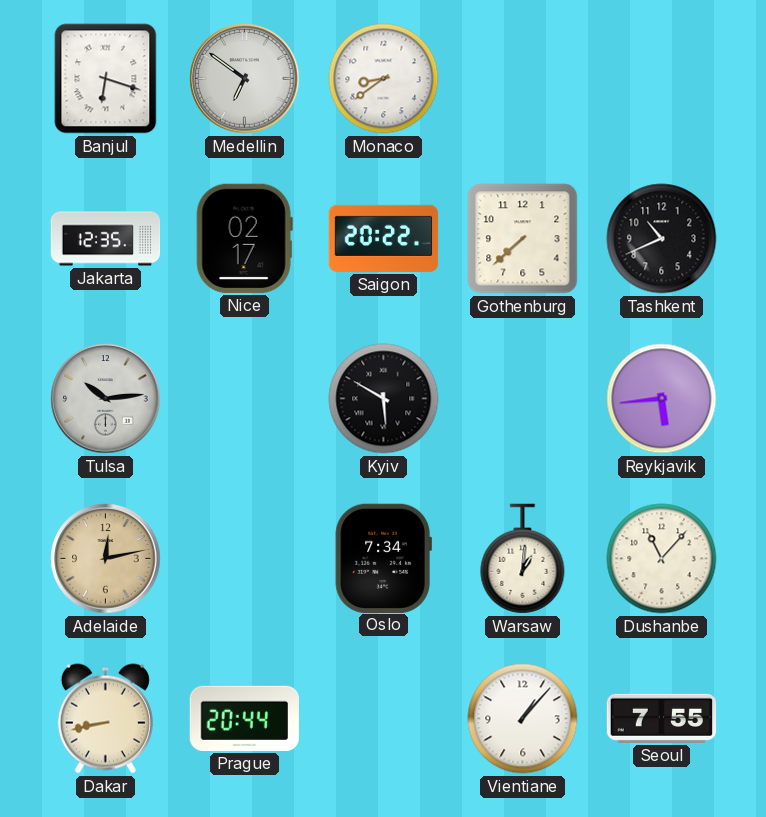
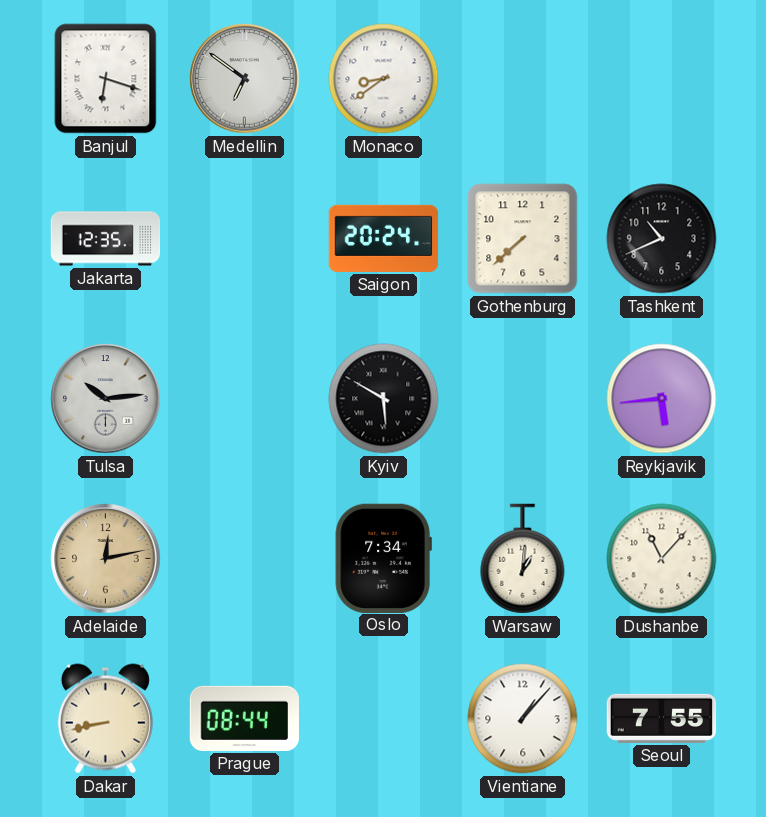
Nice: 02:17 -> none
Saigon: 20:22 -> 20:24
Prague: 20:44 -> 08:44
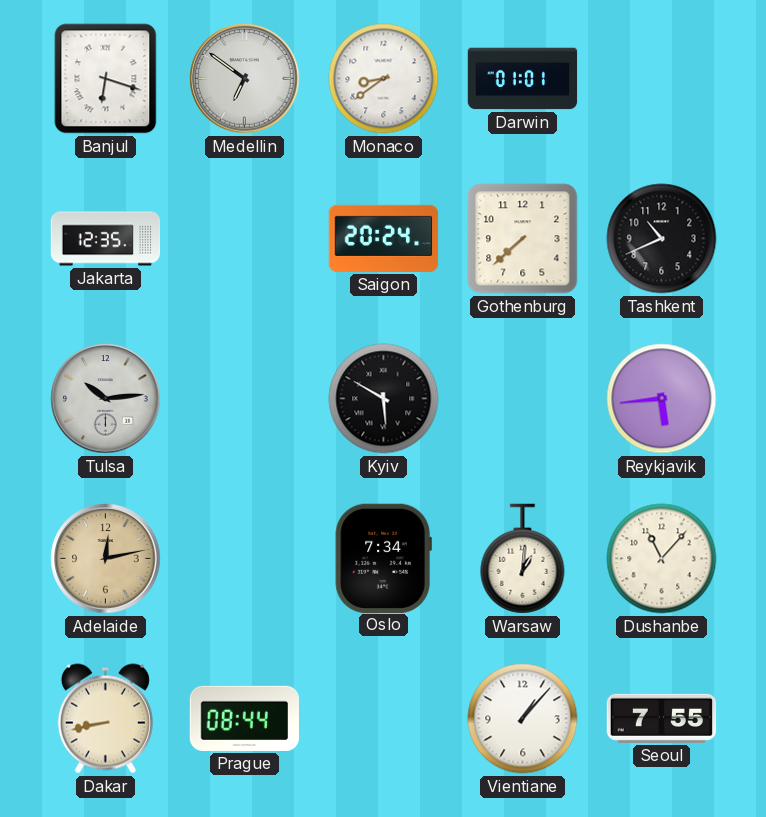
Darwin: none -> 01:01
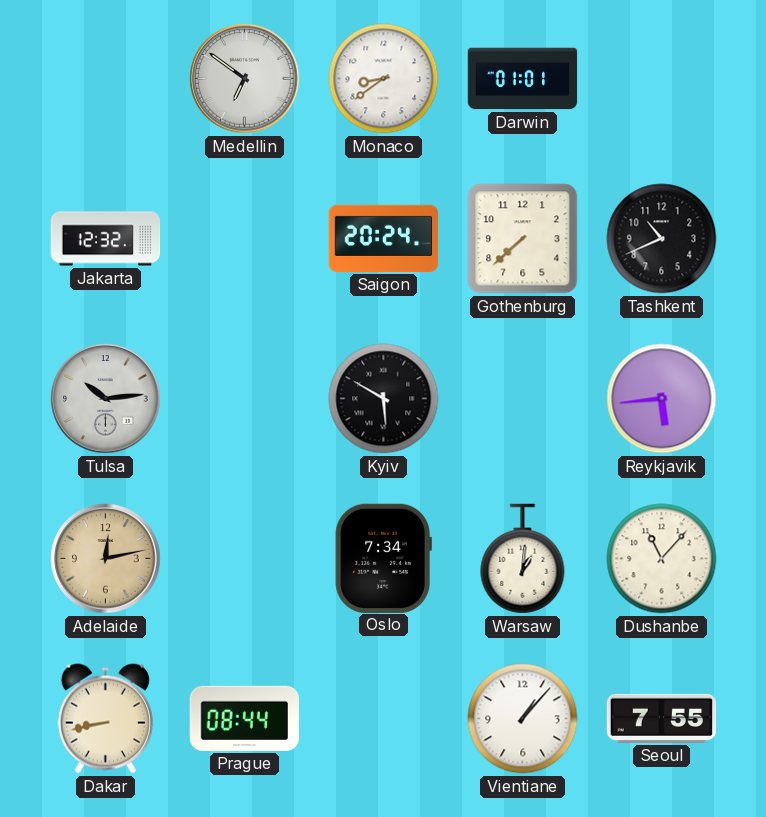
Banjul: 6:18 -> none
Jakarta: 12:35 -> 12:32
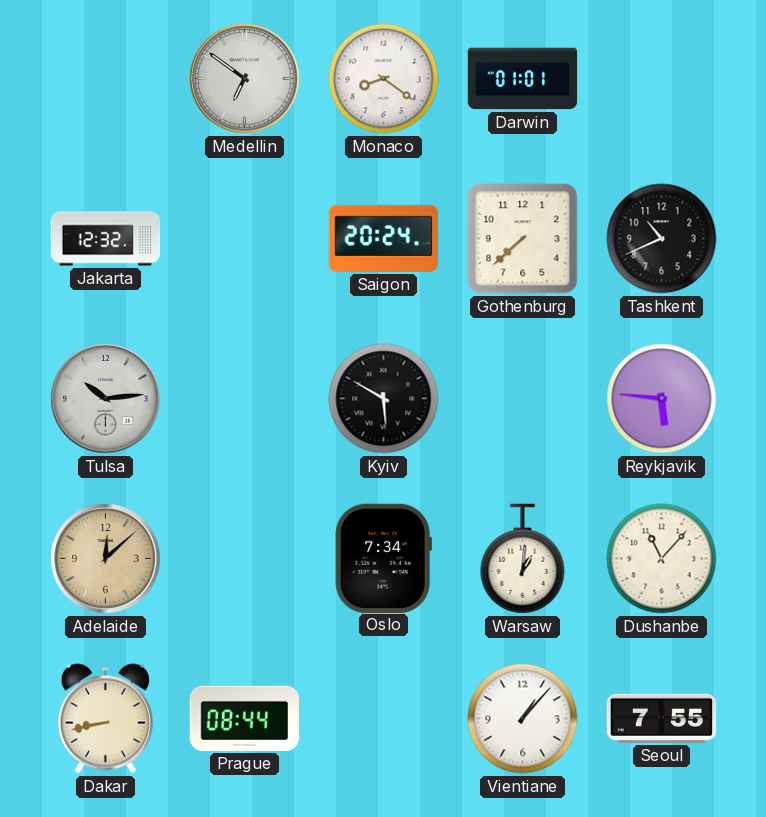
Monaco: 8:39 -> 8:21
Reykjavik: 5:44 -> 5:46
Adelaide: 12:13 -> 12:08
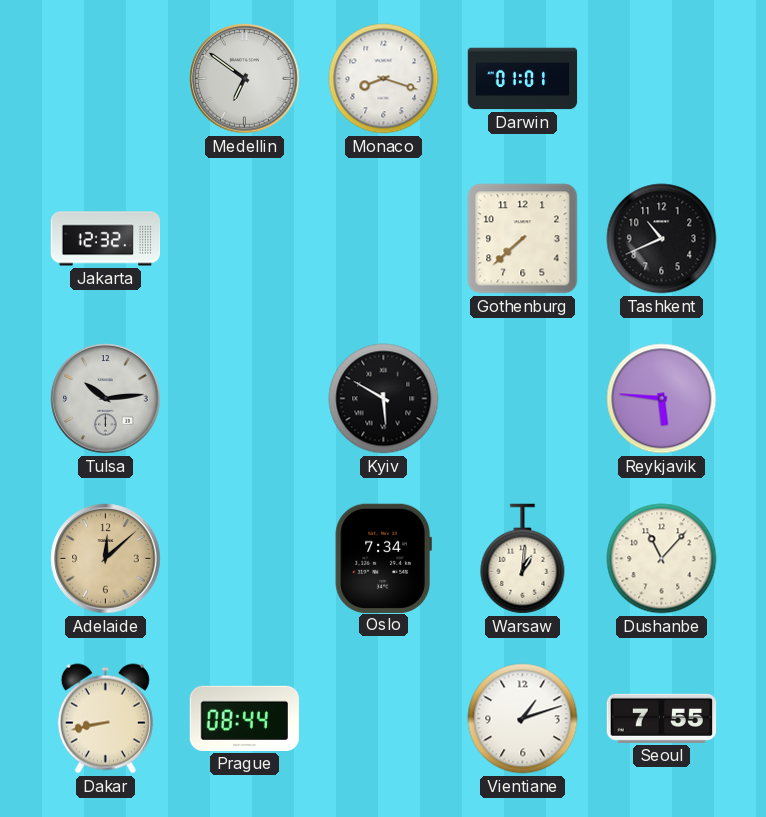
Monaco: 8:21 -> 8:18
Saigon: 20:24 -> none
Vientiane: 1:07 -> 1:12
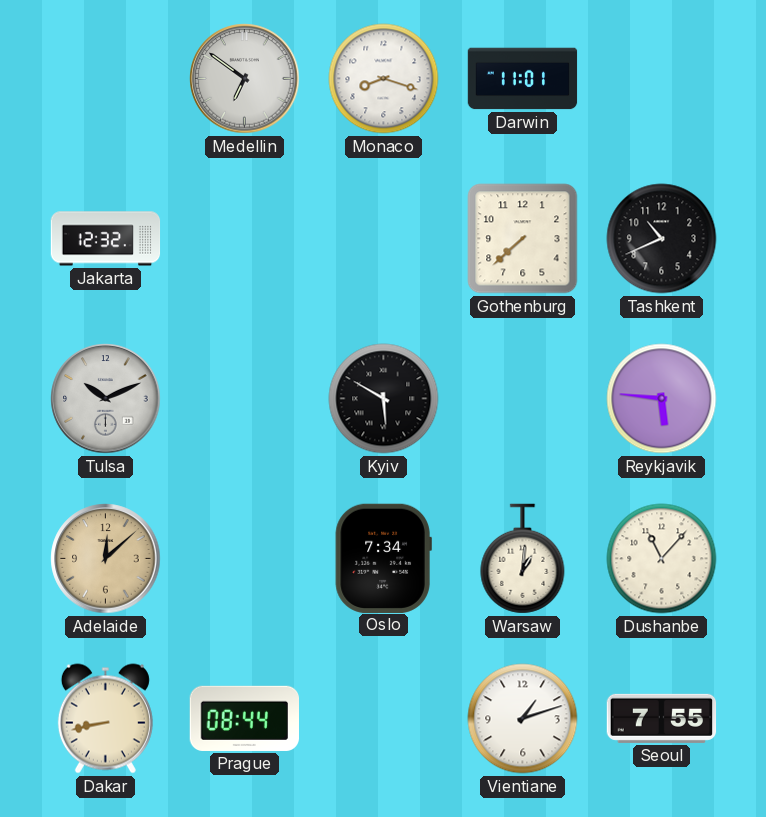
Darwin: 01:01 -> 11:01
Tulsa: 10:14 -> 10:11
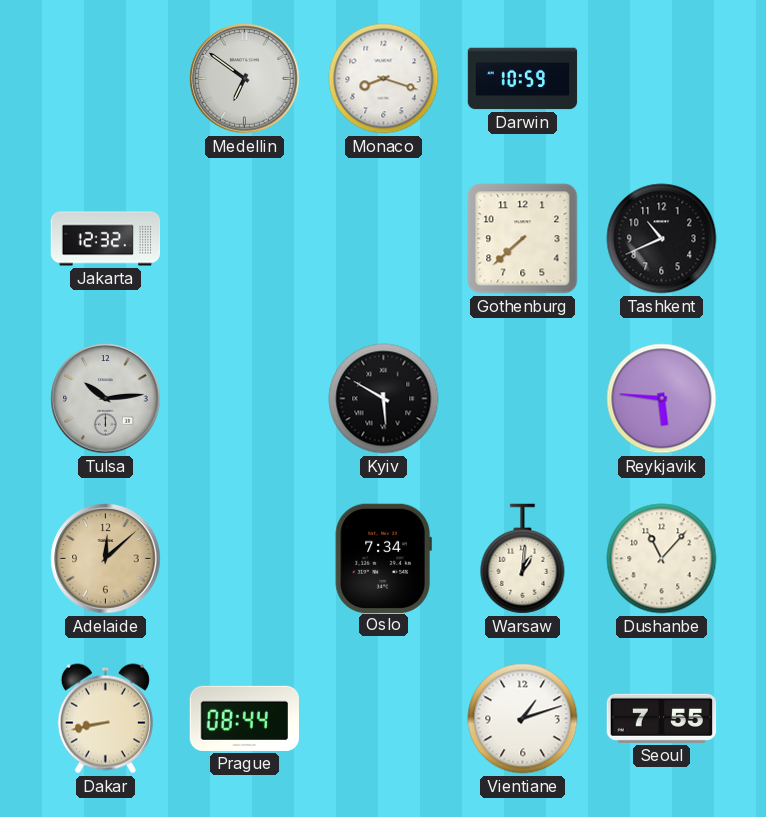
Darwin: 11:01 -> 10:59
Tulsa: 10:11 -> 10:14
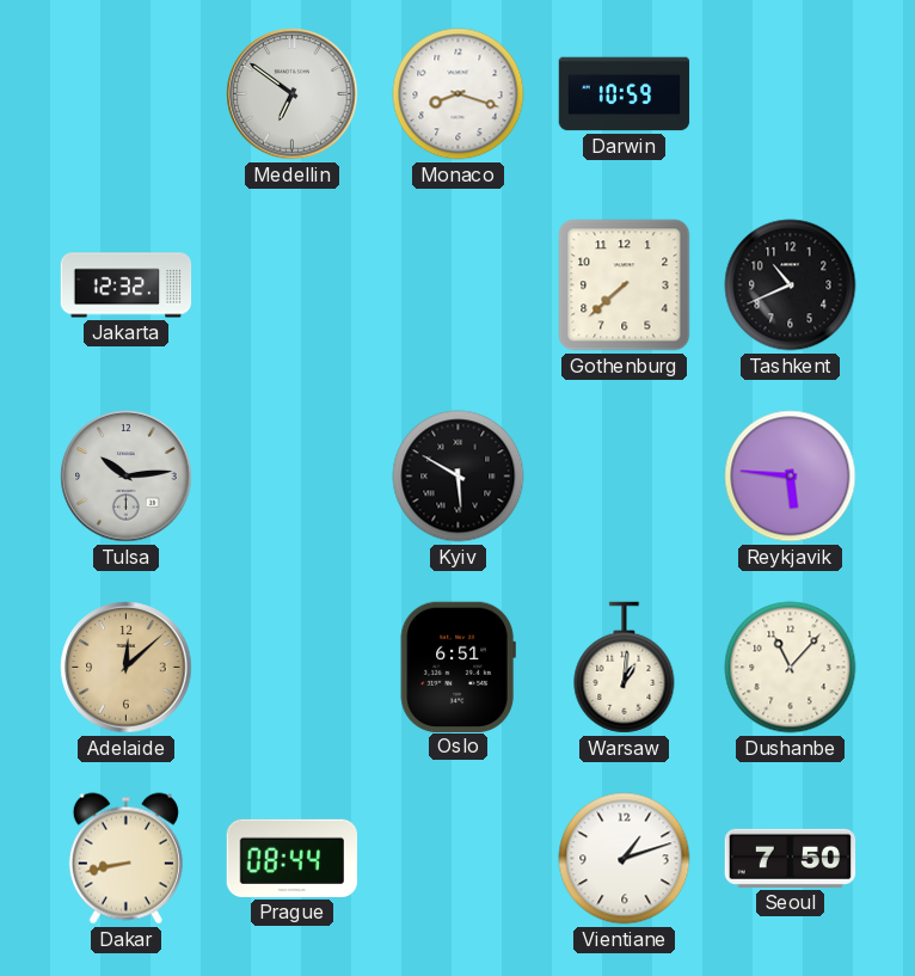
Oslo: 7:34 -> 6:51
Seoul: 7:55 -> 7:50
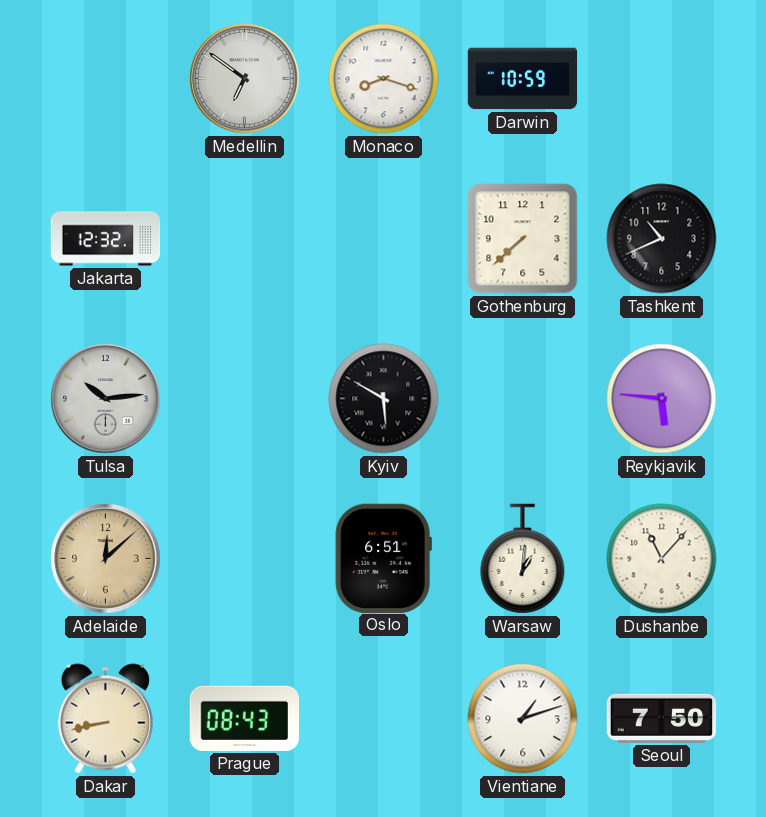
Prague: 08:44 -> 08:43
